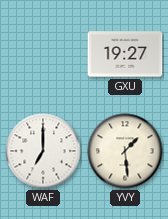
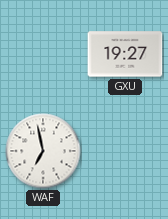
WAF: 7:00 -> 6:58
YVY: 1:29 -> none
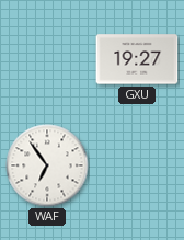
WAF: 6:58 -> 6:54
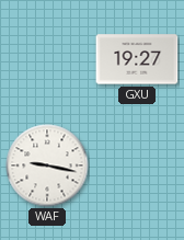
WAF: 6:54 -> 9:17
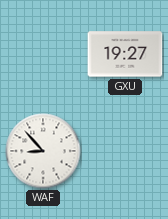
WAF: 9:17 -> 8:53
